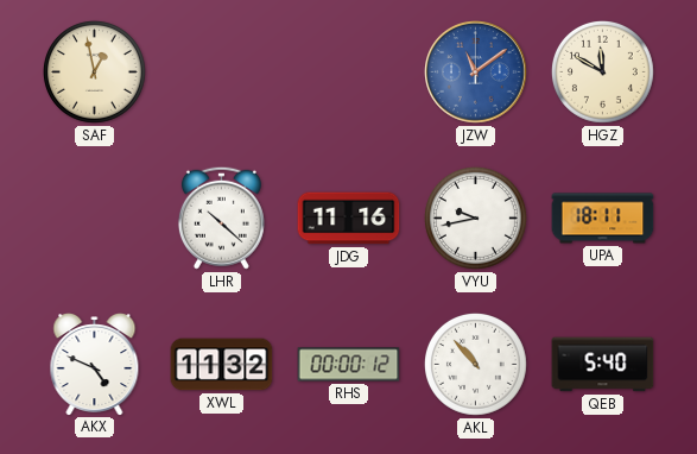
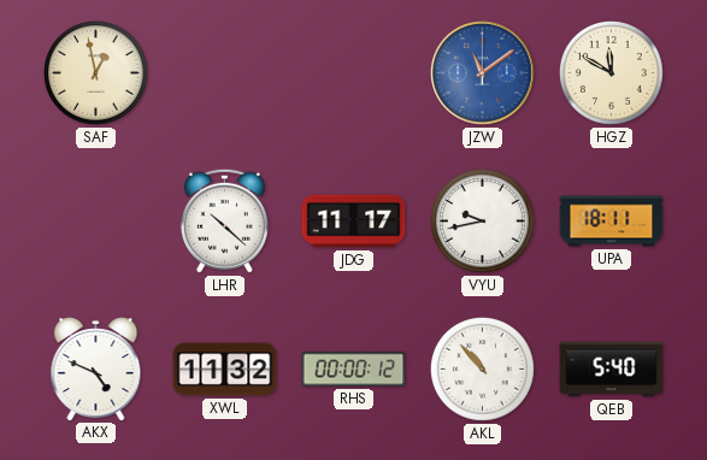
JDG: 11:16 -> 11:17
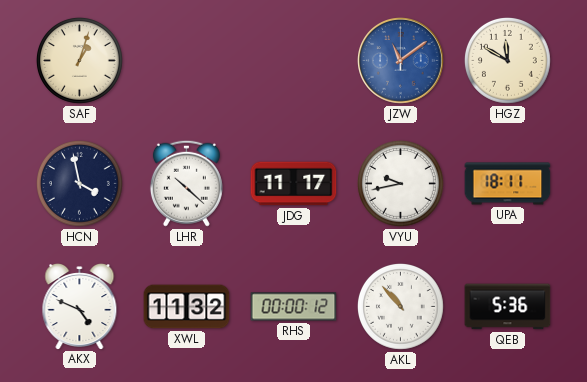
SAF: 12:58 -> 1:03
HCN: none -> 3:58
QEB: 5:40 -> 5:36
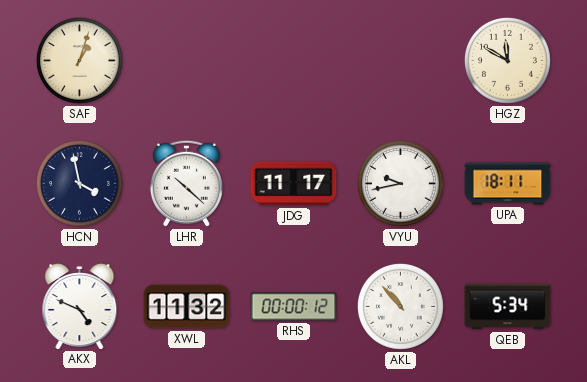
JZW: 11:09 -> none
QEB: 5:36 -> 5:34
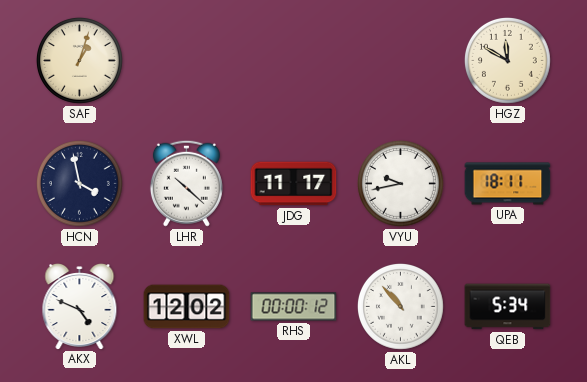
XWL: 11:32 -> 12:02
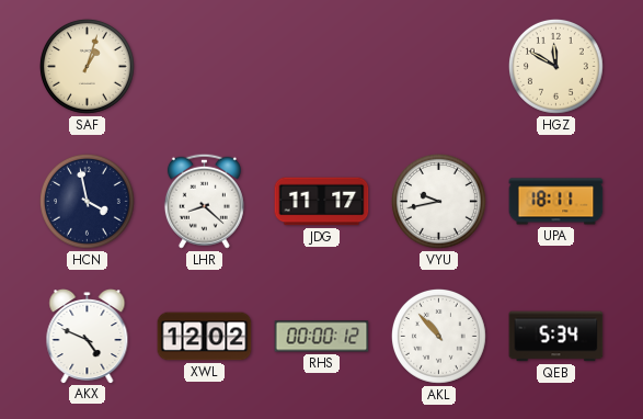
LHR: 10:22 -> 8:22
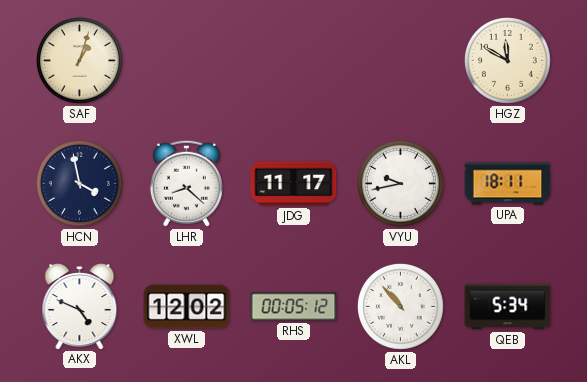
RHS: 00:00 -> 00:05
